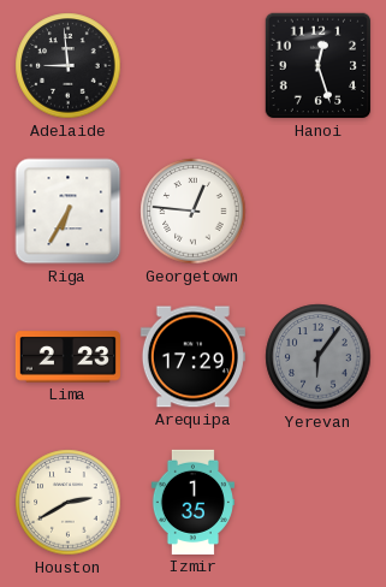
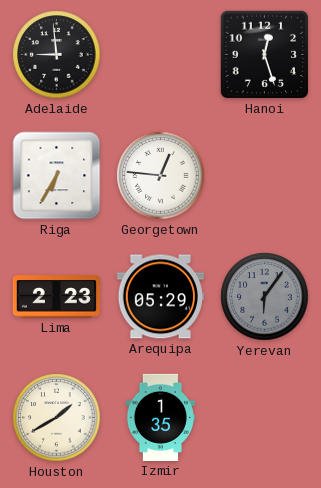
Arequipa: 17:29 -> 05:29
Houston: 2:40 -> 1:40
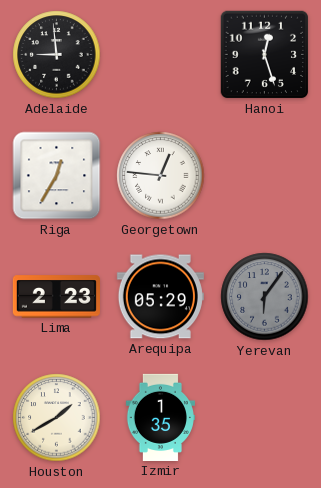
Riga: 6:35 -> 12:35
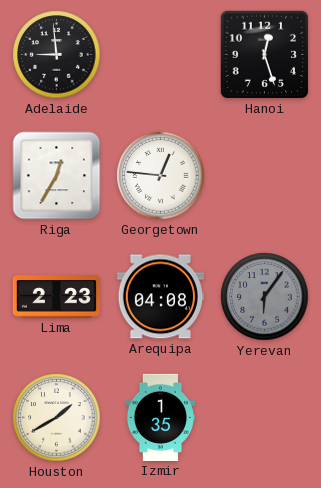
Arequipa: 05:29 -> 04:08
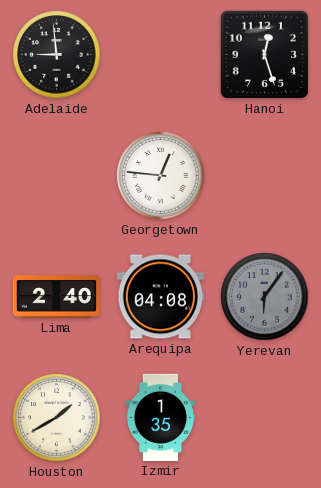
Riga: 12:35 -> none
Lima: 2:23 -> 2:40
